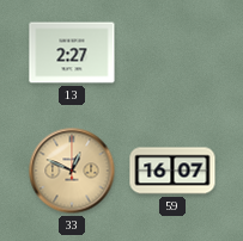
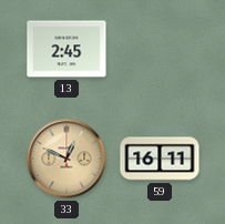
13: 2:27 -> 2:45
59: 16:07 -> 16:11
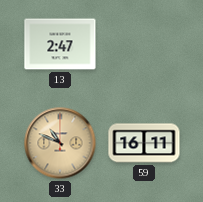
13: 2:45 -> 2:47
33: 12:49 -> 10:49
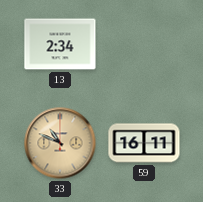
13: 2:47 -> 2:34
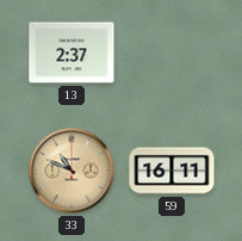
13: 2:34 -> 2:37
